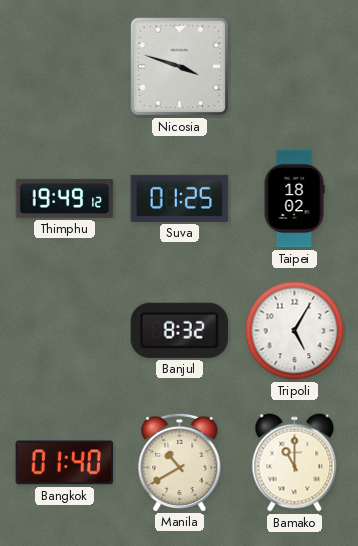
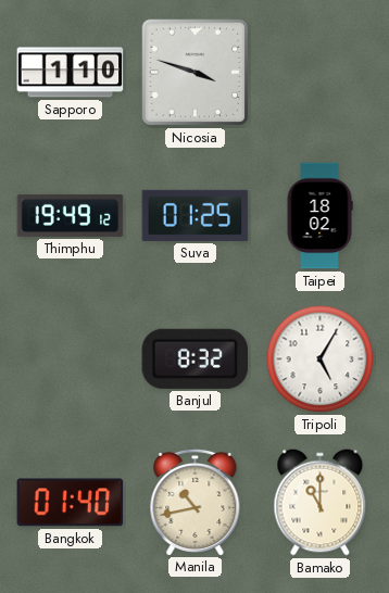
Sapporo: none -> 1:10
Manila: 10:40 -> 10:43
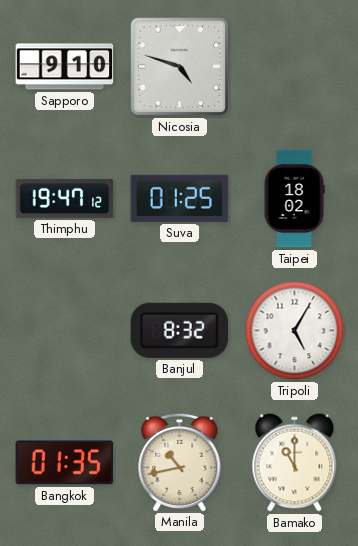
Sapporo: 1:10 -> 9:10
Nicosia: 3:48 -> 4:48
Thimphu: 19:49 -> 19:47
Bangkok: 01:40 -> 01:35
